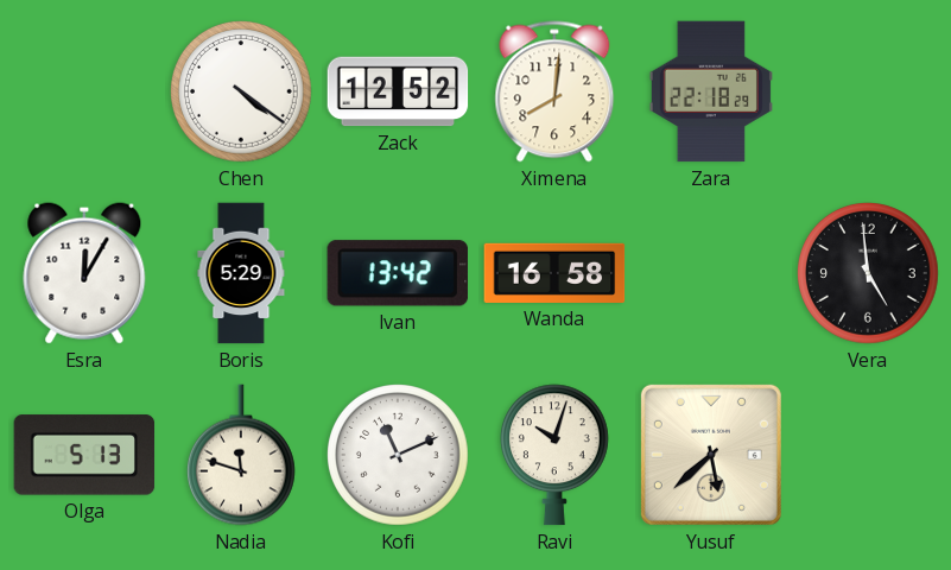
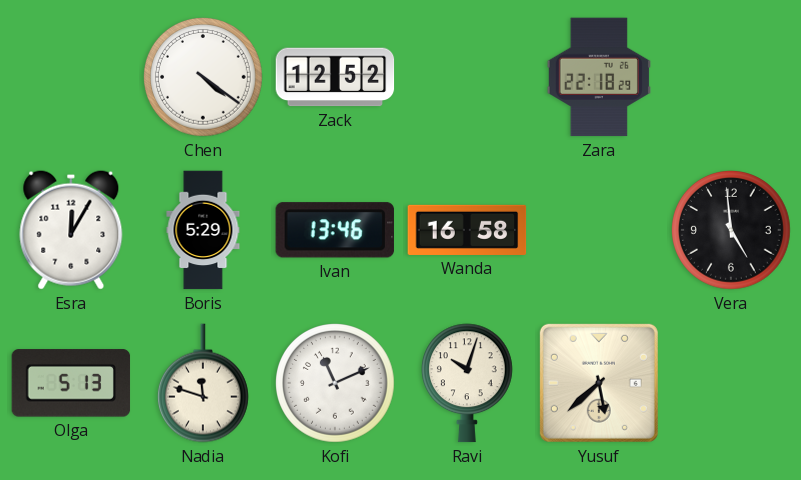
Ximena: 8:01 -> none
Ivan: 13:42 -> 13:46
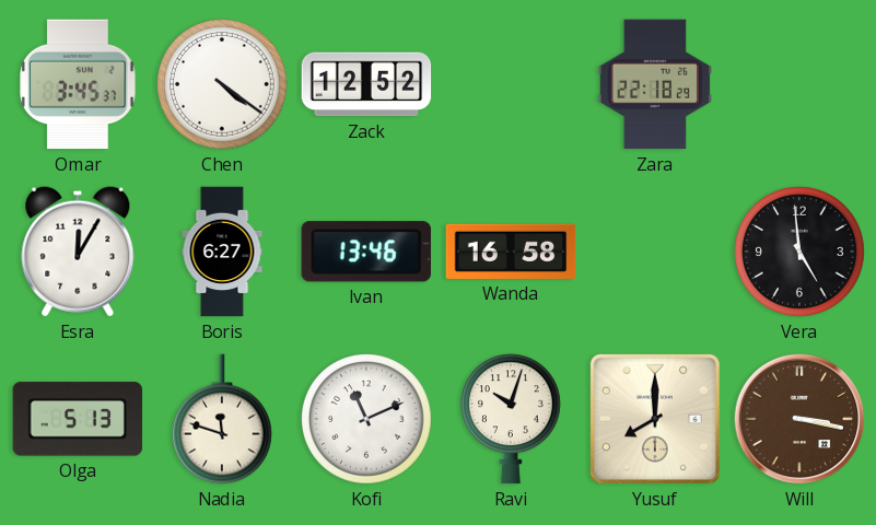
Omar: none -> 3:45
Boris: 5:29 -> 6:27
Yusuf: 5:38 -> 8:00
Will: none -> 3:17
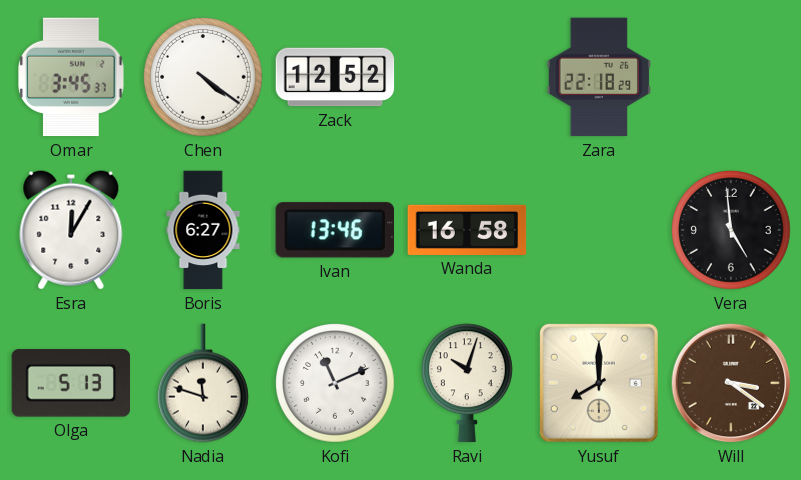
Will: 3:17 -> 3:21
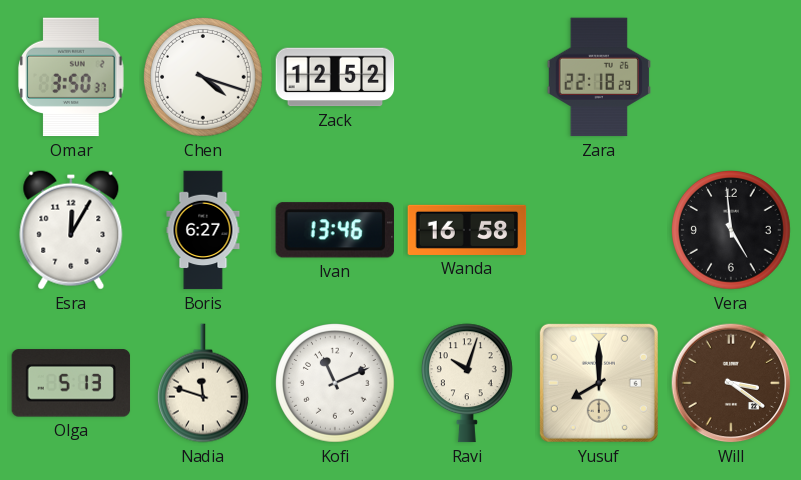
Omar: 3:45 -> 3:50
Chen: 4:21 -> 4:18
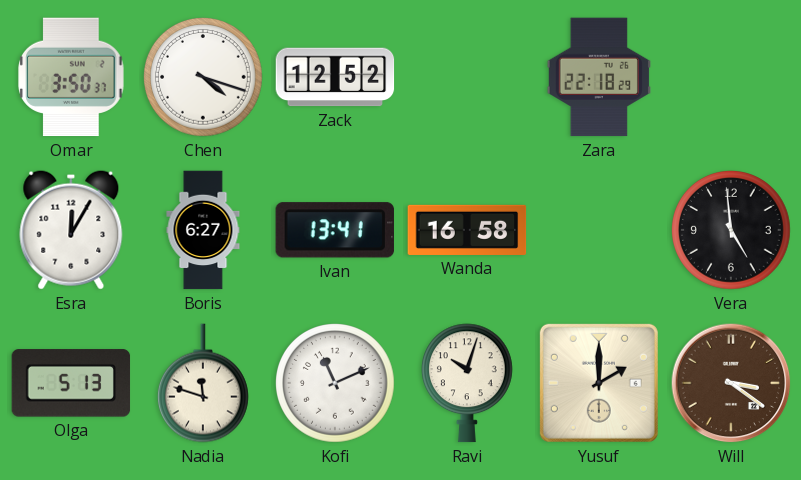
Ivan: 13:46 -> 13:41
Yusuf: 8:00 -> 2:00
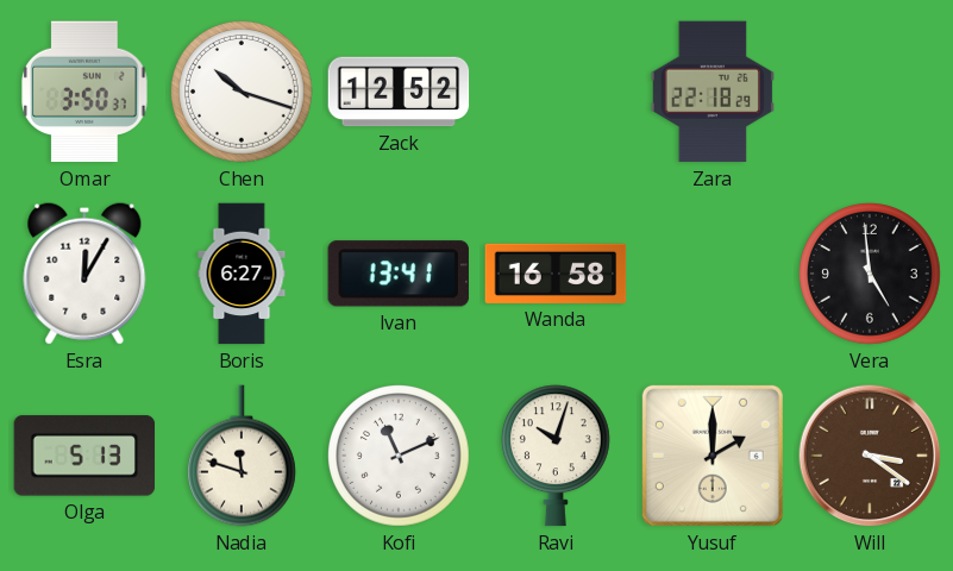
Chen: 4:18 -> 10:18
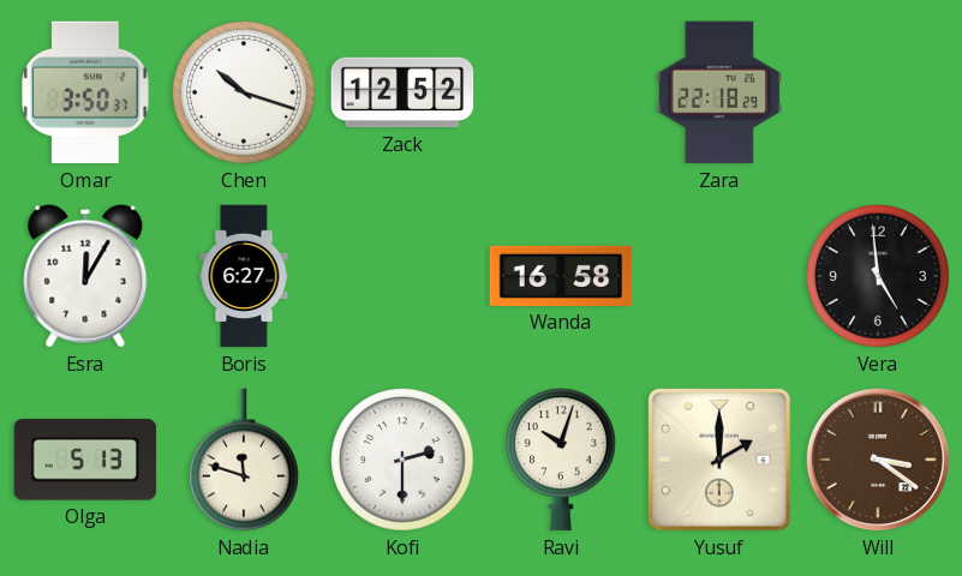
Ivan: 13:41 -> none
Kofi: 11:11 -> 2:30
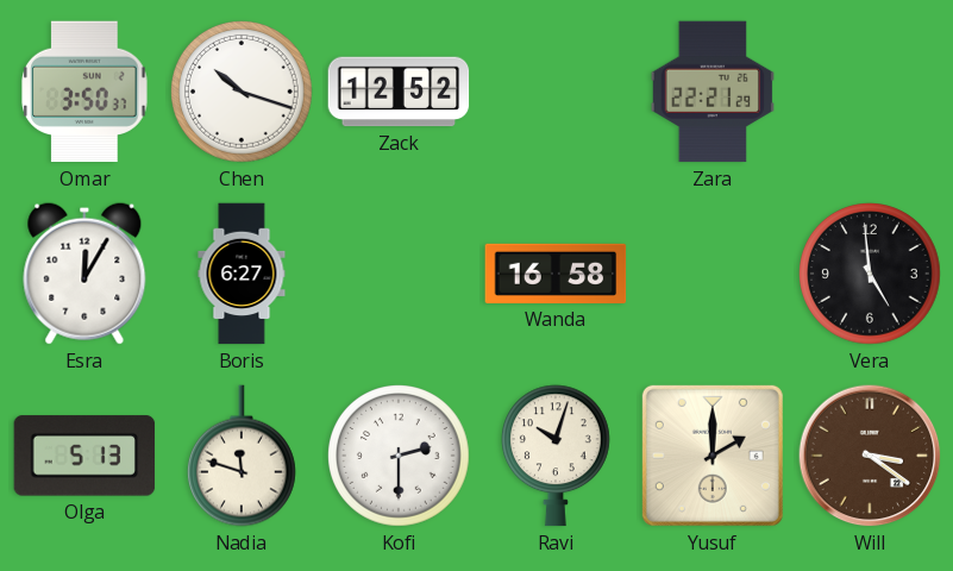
Zara: 22:18 -> 22:21
